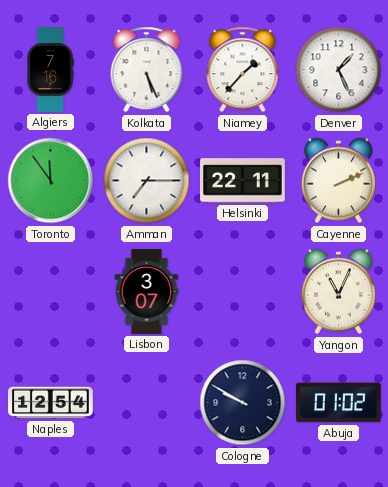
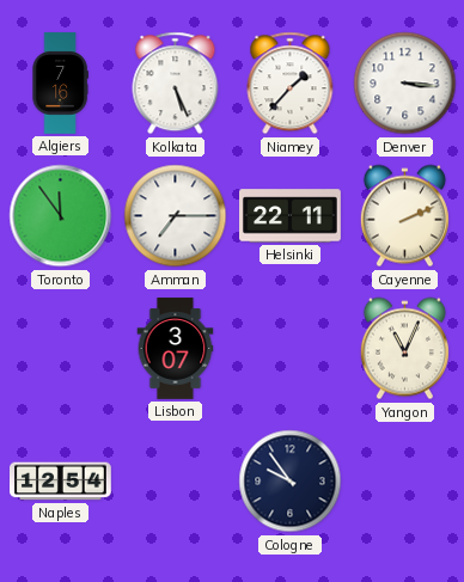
Denver: 1:26 -> 3:16
Cologne: 9:50 -> 9:54
Abuja: 01:02 -> none
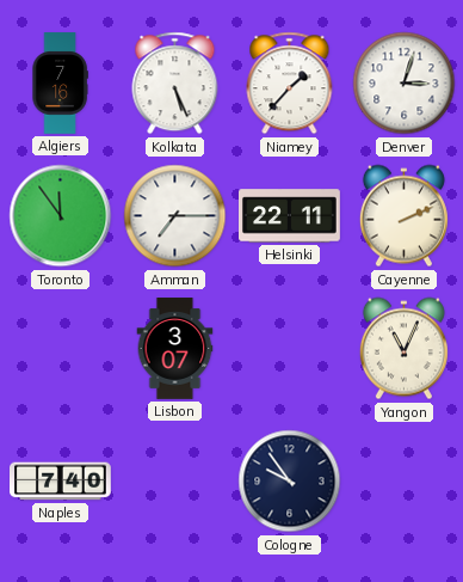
Denver: 3:16 -> 3:03
Naples: 12:54 -> 7:40
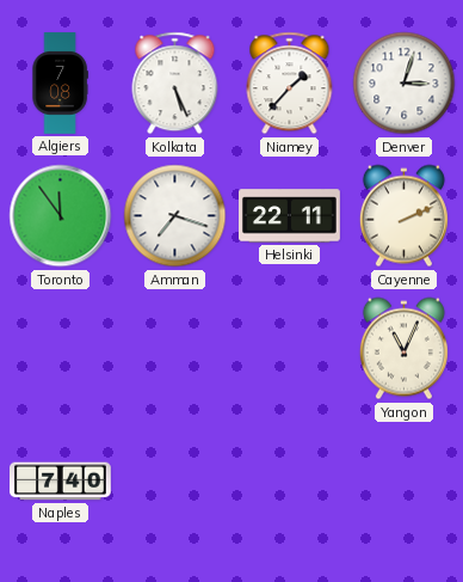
Algiers: 7:16 -> 7:08
Amman: 7:15 -> 7:18
Lisbon: 3:07 -> none
Cologne: 9:54 -> none
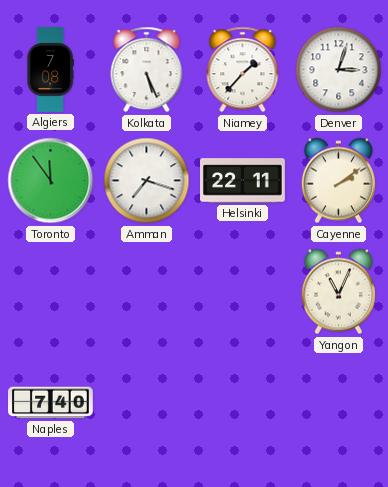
Cayenne: 2:11 -> 2:09
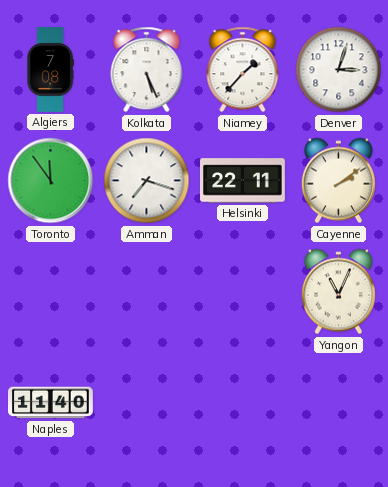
Naples: 7:40 -> 11:40
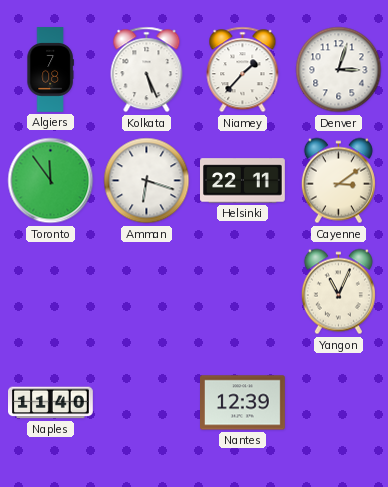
Amman: 7:18 -> 6:18
Cayenne: 2:09 -> 3:09
Nantes: none -> 12:39
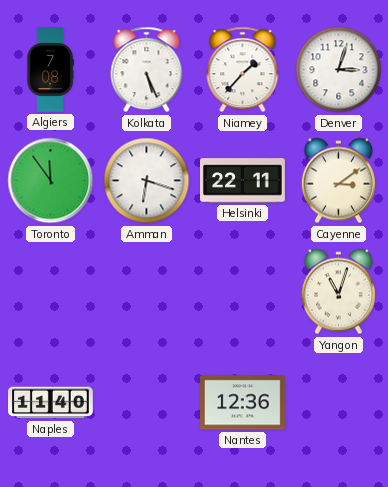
Yangon: 11:04 -> 11:03
Nantes: 12:39 -> 12:36
